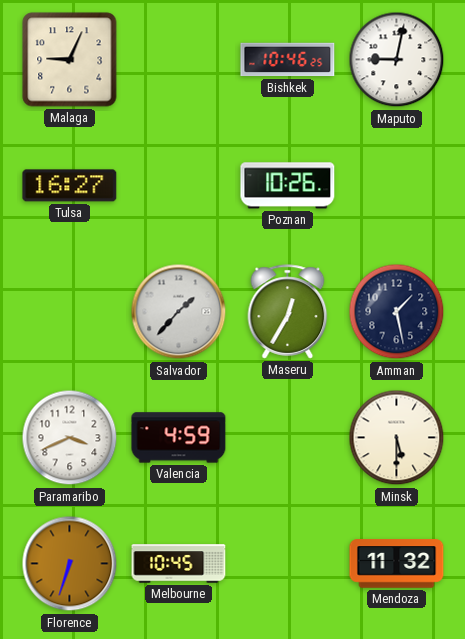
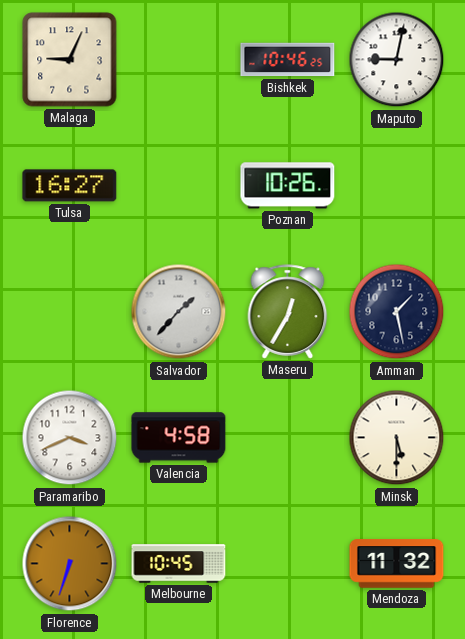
Valencia: 4:59 -> 4:58
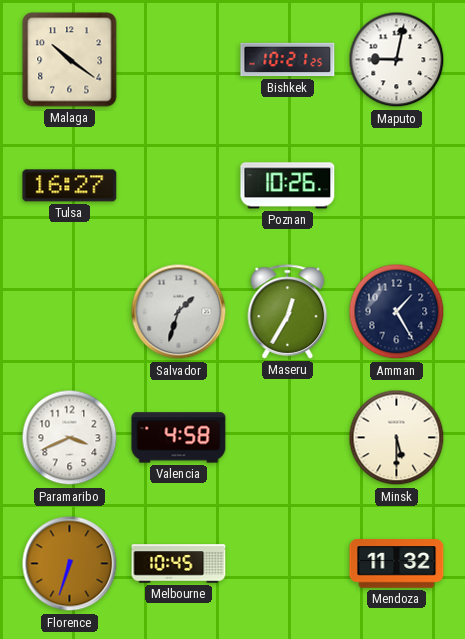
Malaga: 9:04 -> 10:21
Bishkek: 10:46 -> 10:21
Salvador: 1:37 -> 1:33
Amman: 1:28 -> 1:25
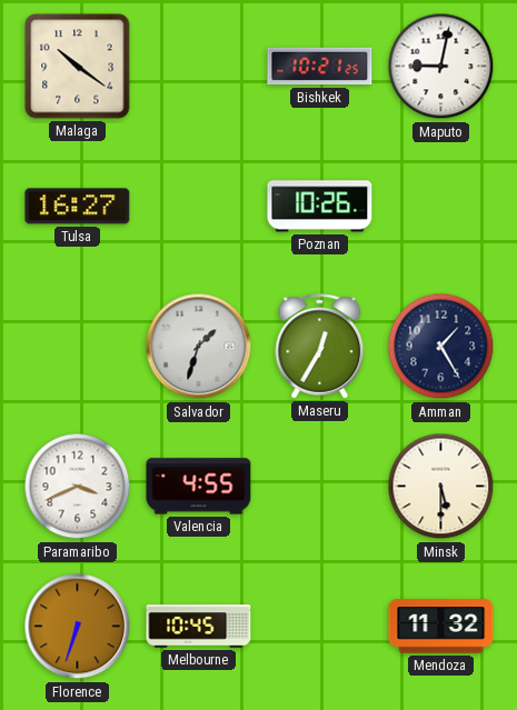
Valencia: 4:58 -> 4:55
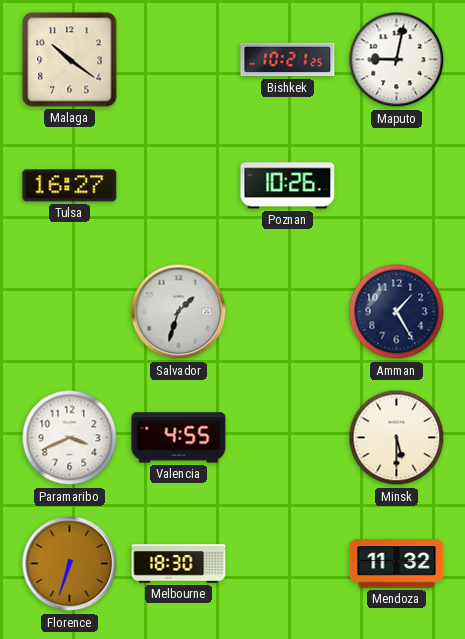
Maseru: 12:35 -> none
Melbourne: 10:45 -> 18:30
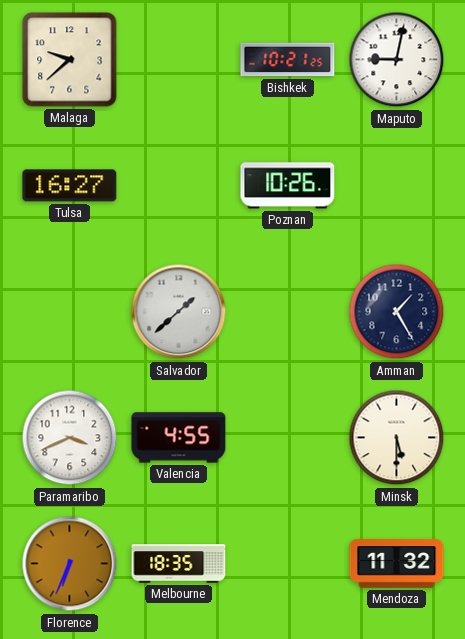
Malaga: 10:21 -> 9:38
Salvador: 1:33 -> 1:38
Florence: 6:33 -> 6:34
Melbourne: 18:30 -> 18:35
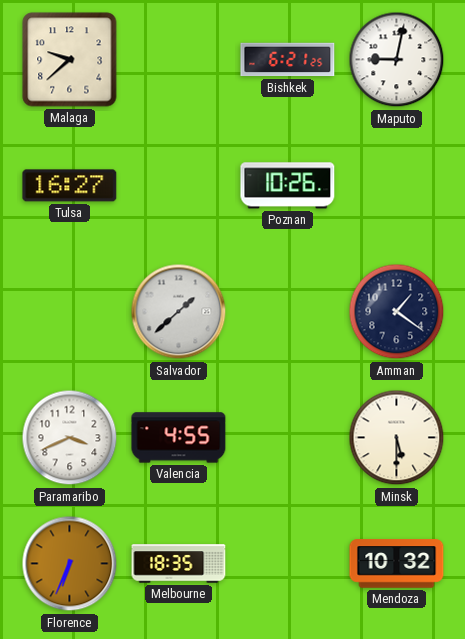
Bishkek: 10:21 -> 6:21
Amman: 1:25 -> 1:21
Mendoza: 11:32 -> 10:32
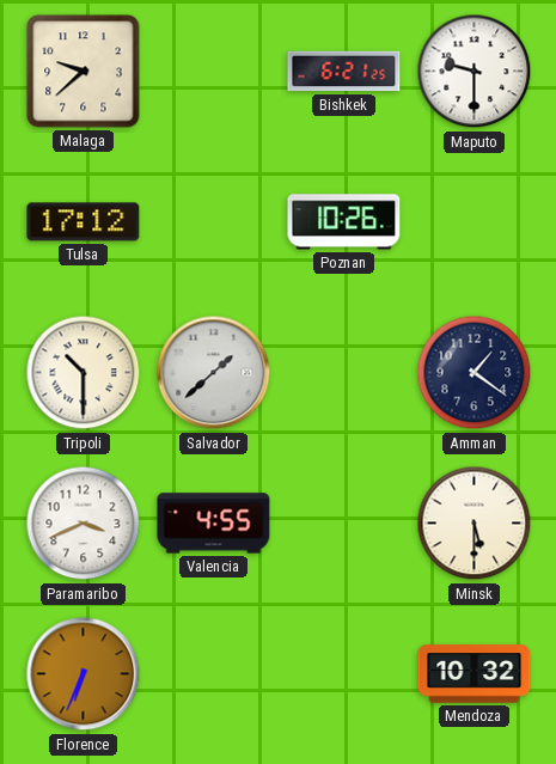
Maputo: 9:02 -> 9:30
Tulsa: 16:27 -> 17:12
Tripoli: none -> 10:30
Melbourne: 18:35 -> none
